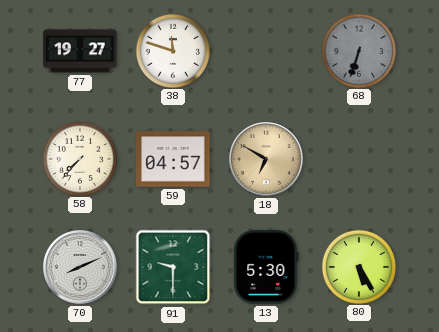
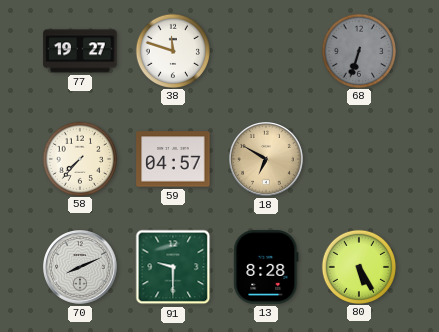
13: 5:30 -> 8:28
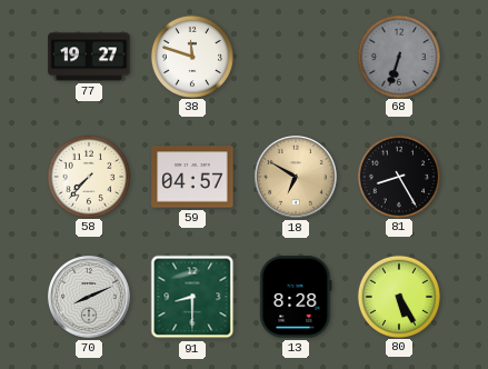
81: none -> 8:25
91: 9:30 -> 8:30
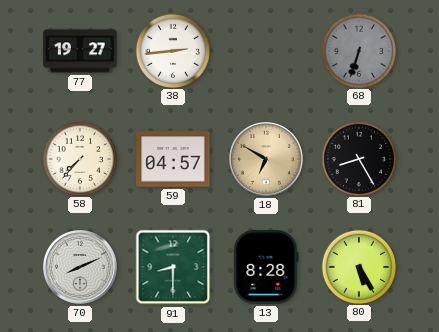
38: 11:48 -> 2:44
